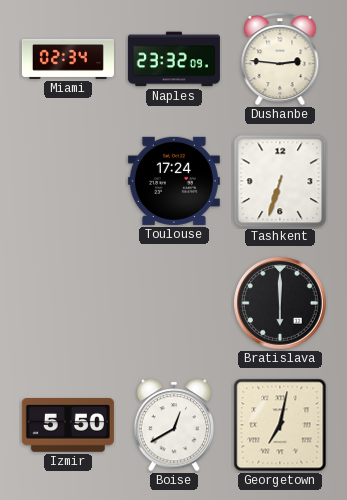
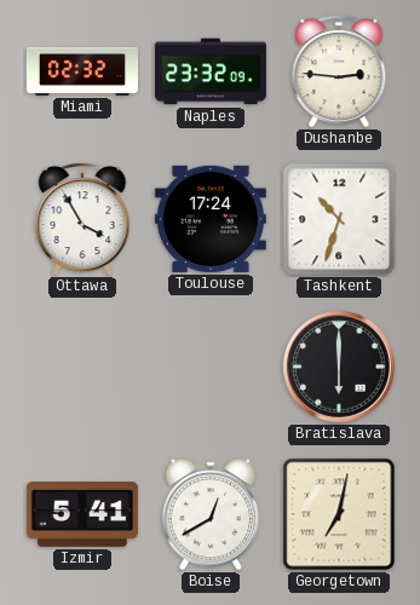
Miami: 02:34 -> 02:32
Ottawa: none -> 3:55
Tashkent: 6:33 -> 10:33
Izmir: 5:50 -> 5:41
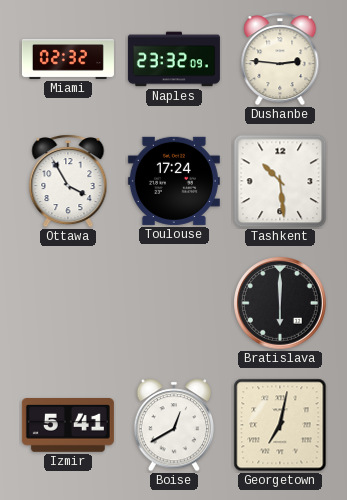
Tashkent: 10:33 -> 10:29
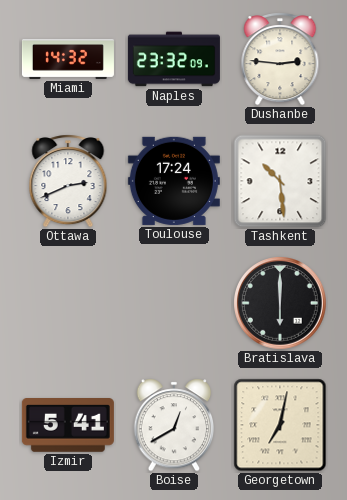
Miami: 02:32 -> 14:32
Ottawa: 3:55 -> 2:41
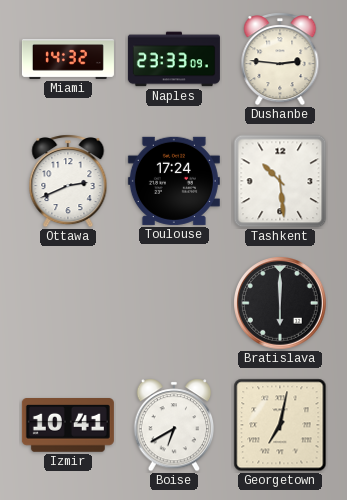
Naples: 23:32 -> 23:33
Izmir: 5:41 -> 10:41
Boise: 12:40 -> 6:40
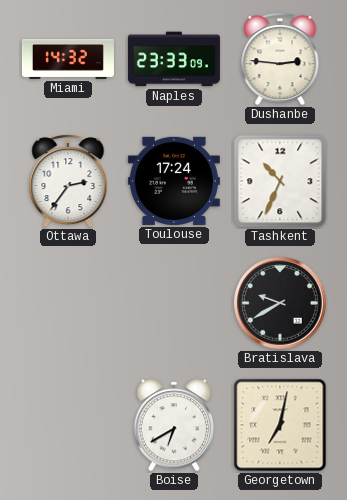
Ottawa: 2:41 -> 2:36
Tashkent: 10:29 -> 10:34
Bratislava: 6:00 -> 9:40
Izmir: 10:41 -> none
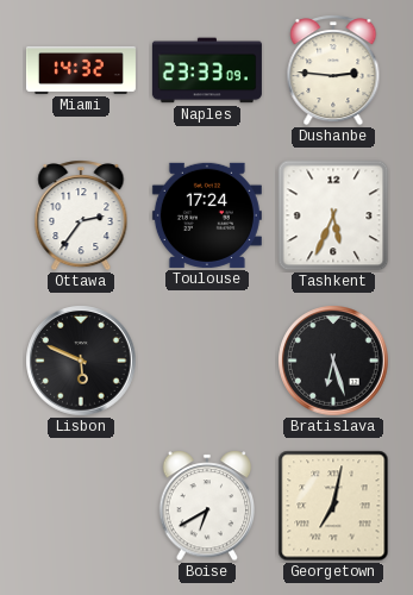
Tashkent: 10:34 -> 5:34
Lisbon: none -> 5:49
Bratislava: 9:40 -> 6:27
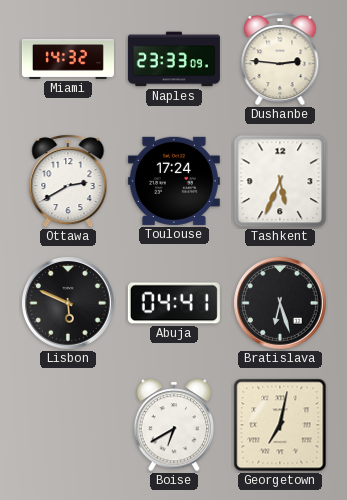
Ottawa: 2:36 -> 2:40
Abuja: none -> 04:41
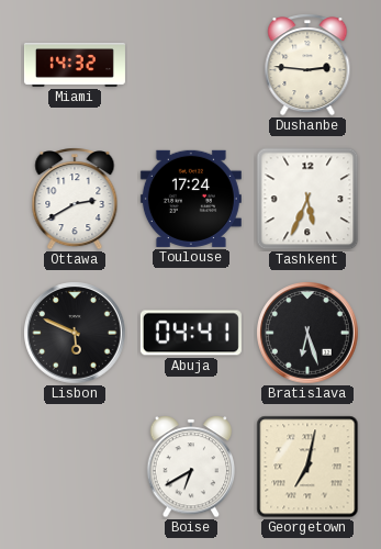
Naples: 23:33 -> none
